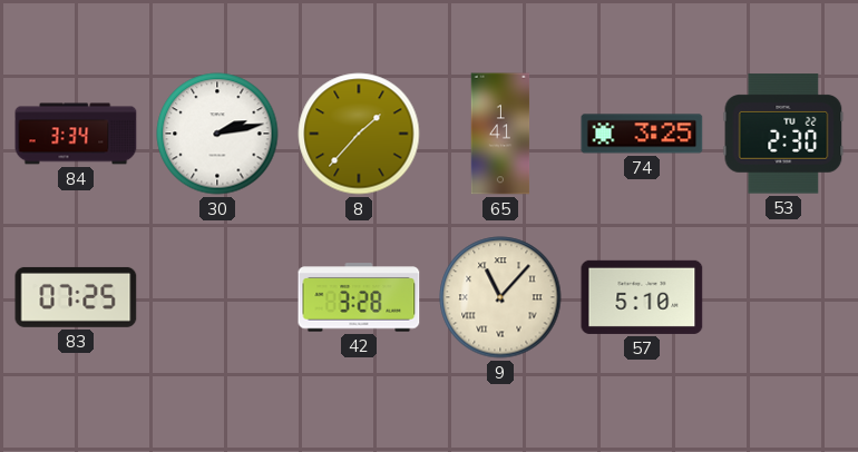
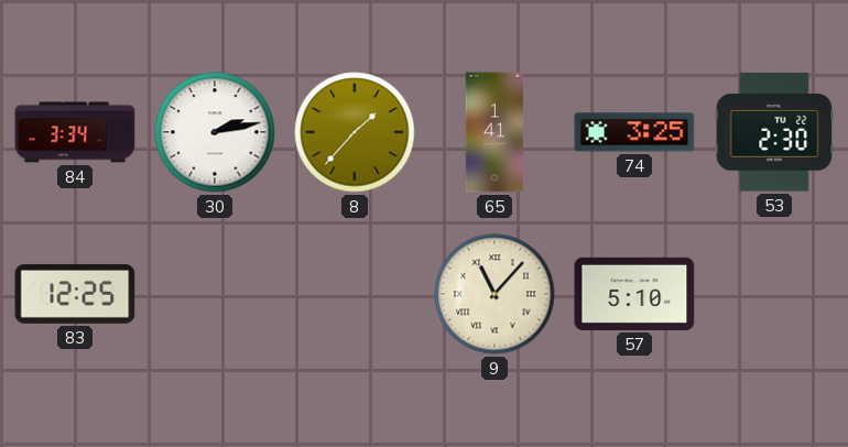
83: 07:25 -> 12:25
42: 3:28 -> none
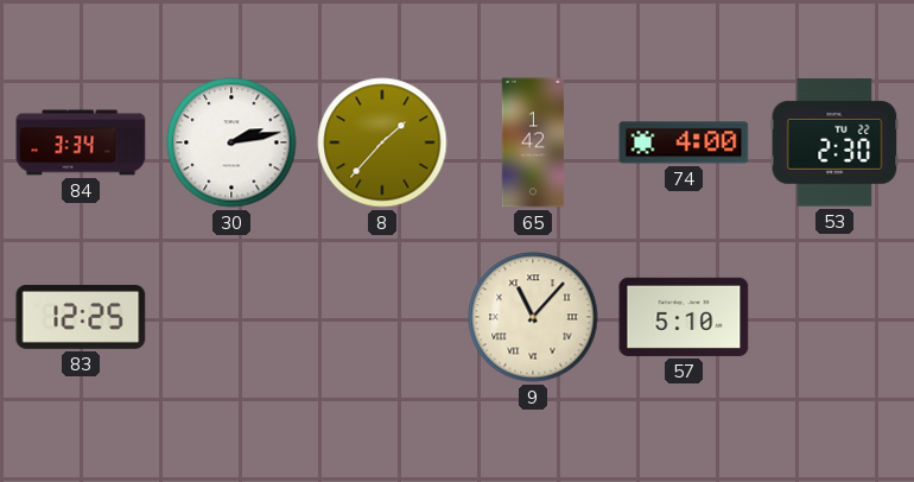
65: 1:41 -> 1:42
74: 3:25 -> 4:00
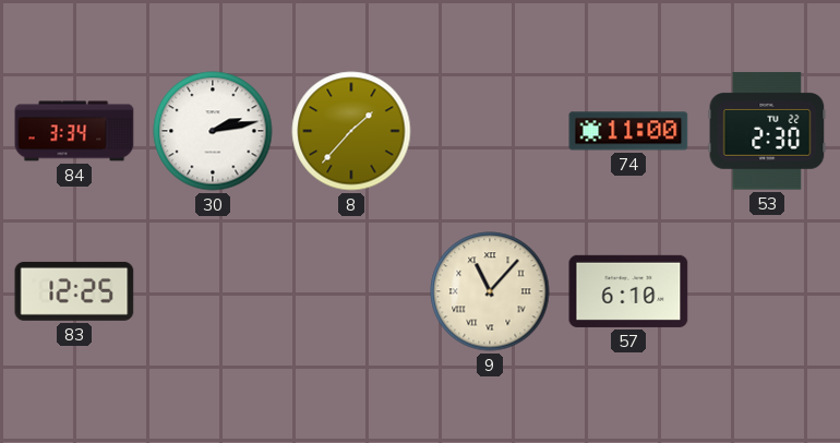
65: 1:42 -> none
74: 4:00 -> 11:00
57: 5:10 -> 6:10
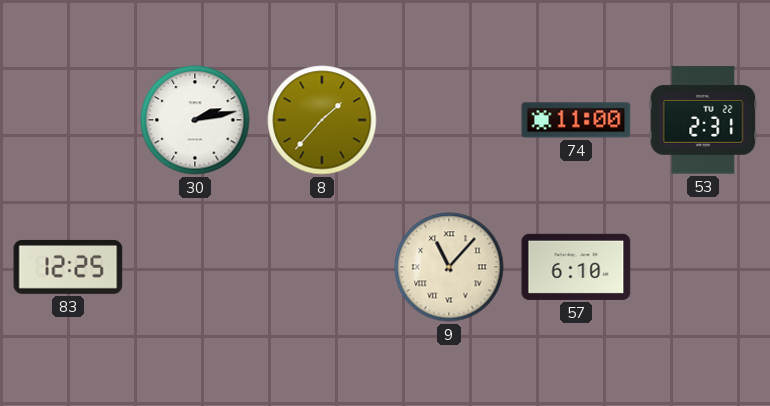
84: 3:34 -> none
53: 2:30 -> 2:31
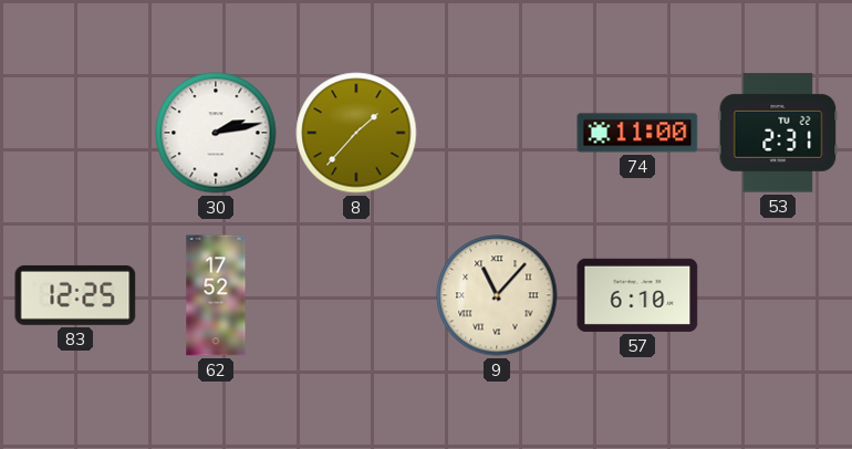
62: none -> 17:52
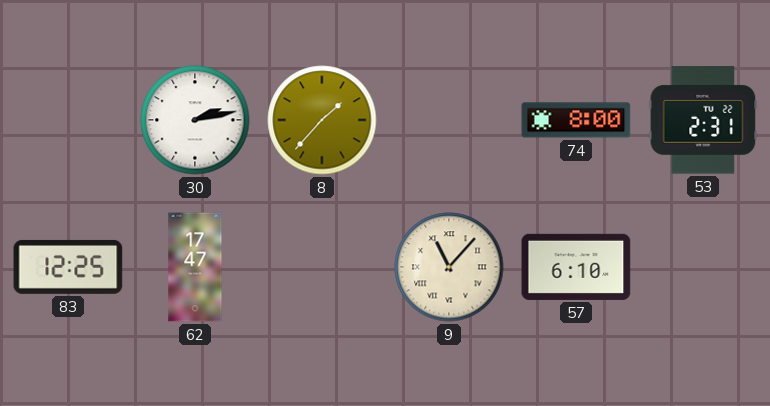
74: 11:00 -> 8:00
62: 17:52 -> 17:47
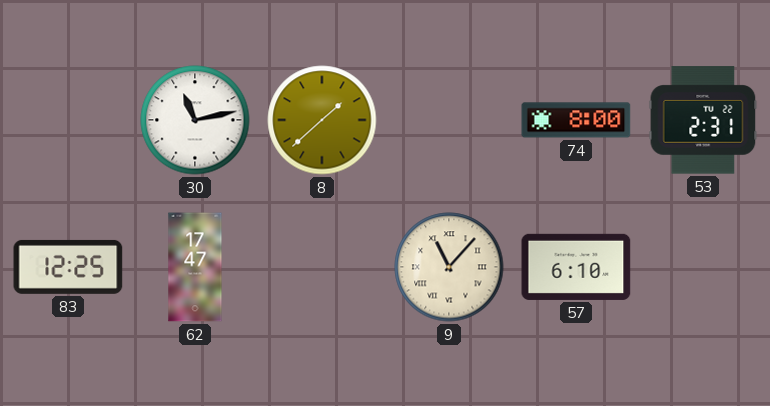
30: 2:13 -> 11:13
8: 1:37 -> 1:38
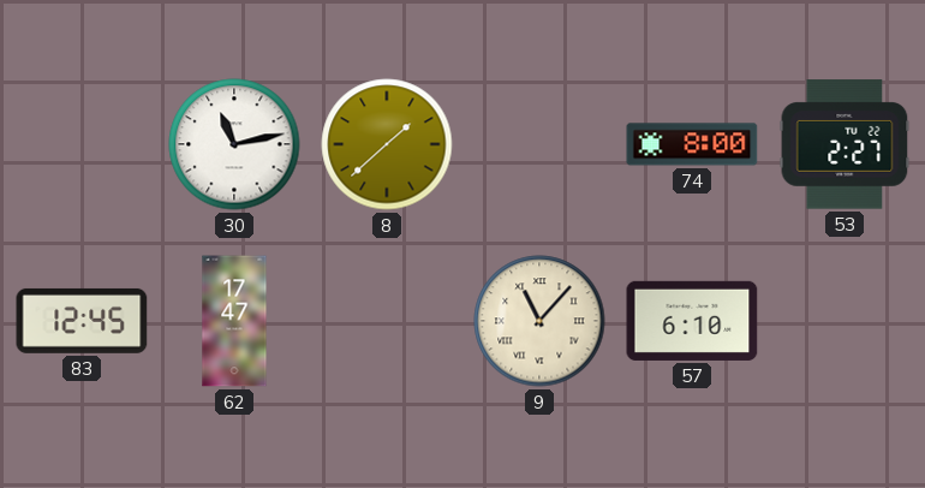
53: 2:31 -> 2:27
83: 12:25 -> 12:45
